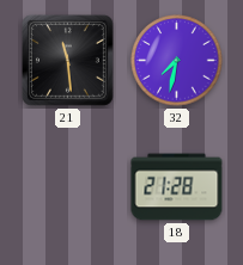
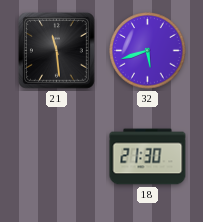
32: 7:32 -> 5:42
18: 21:28 -> 21:30
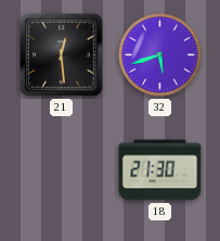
21: 11:29 -> 12:29
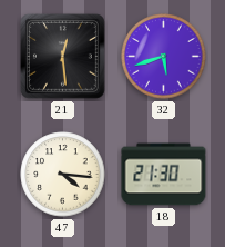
47: none -> 4:16
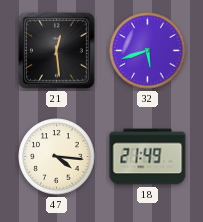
18: 21:30 -> 21:49
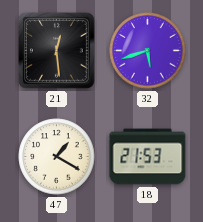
47: 4:16 -> 1:20
18: 21:49 -> 21:53
